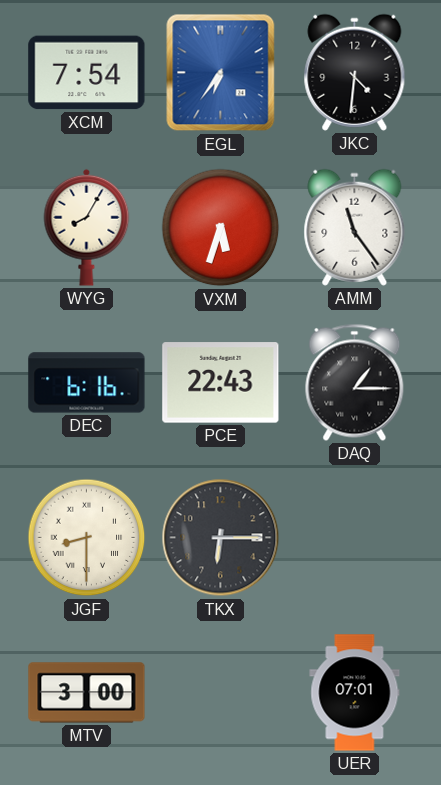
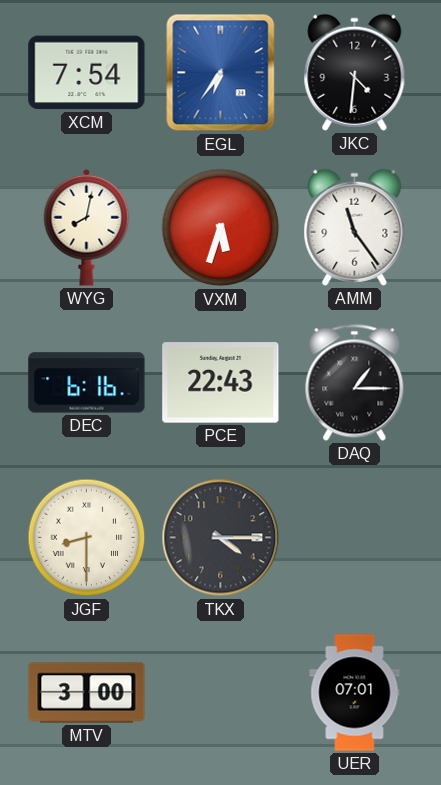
WYG: 8:05 -> 8:02
TKX: 6:15 -> 4:15
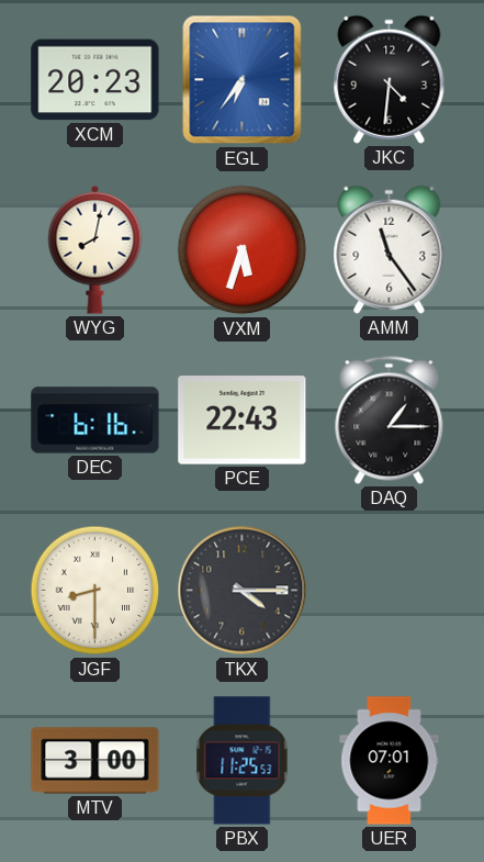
XCM: 7:54 -> 20:23
PBX: none -> 11:25
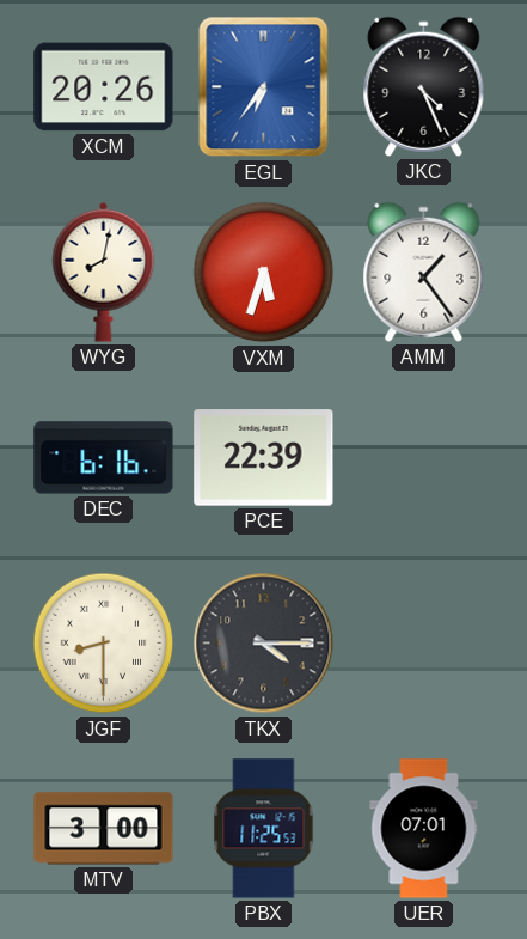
XCM: 20:23 -> 20:26
JKC: 4:31 -> 4:26
AMM: 11:24 -> 1:24
PCE: 22:43 -> 22:39
DAQ: 1:15 -> none
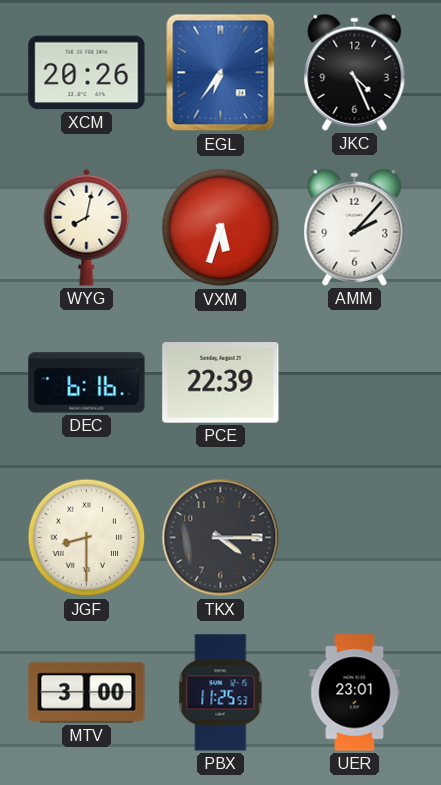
AMM: 1:24 -> 2:07
UER: 07:01 -> 23:01
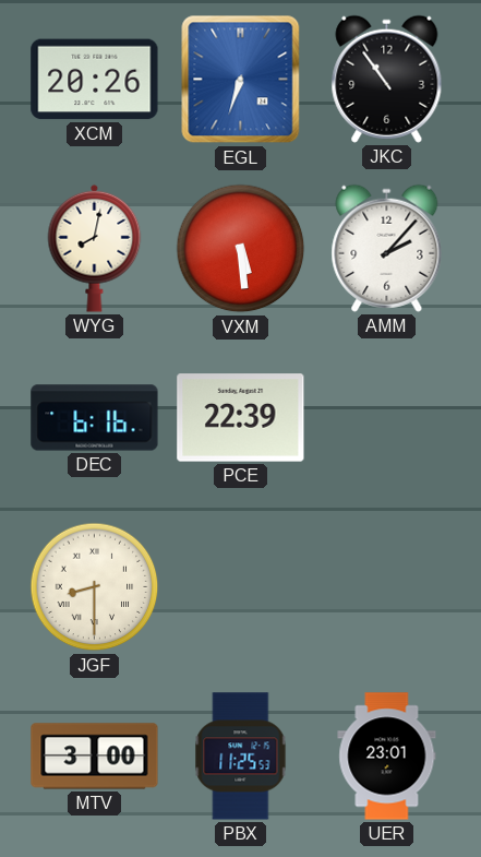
EGL: 6:36 -> 6:33
JKC: 4:26 -> 10:54
VXM: 5:33 -> 5:29
TKX: 4:15 -> none
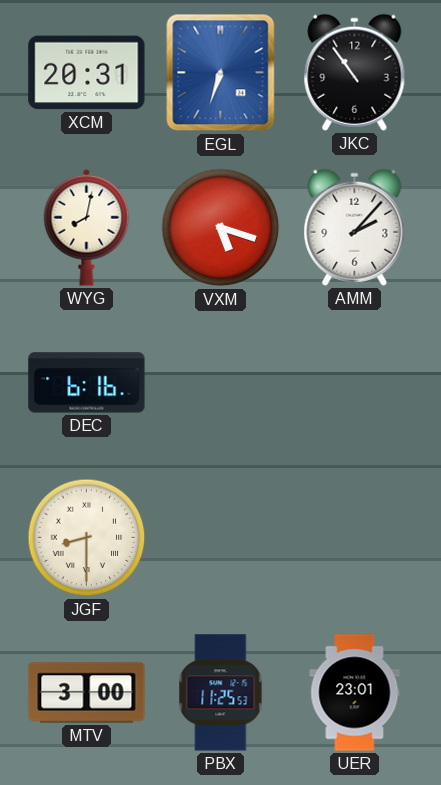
XCM: 20:26 -> 20:31
VXM: 5:29 -> 5:18
PCE: 22:39 -> none
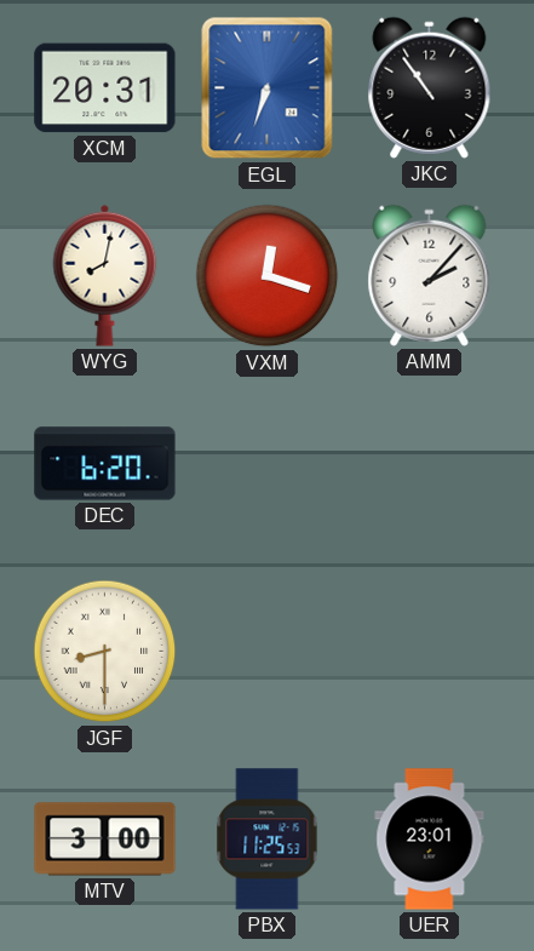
VXM: 5:18 -> 12:18
DEC: 6:16 -> 6:20
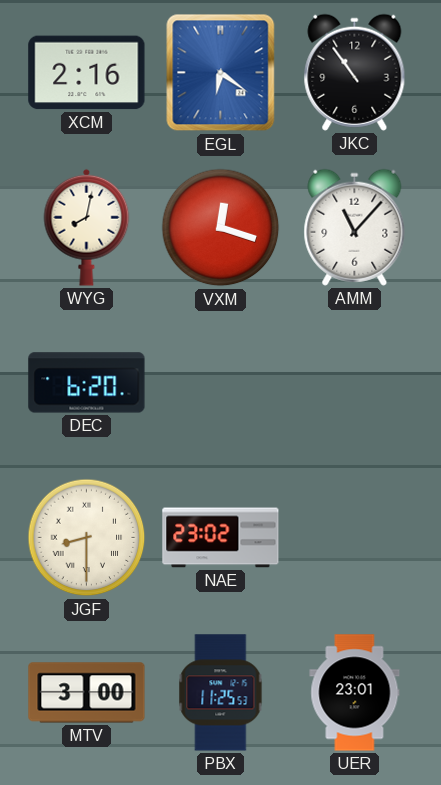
XCM: 20:31 -> 2:16
EGL: 6:33 -> 6:21
AMM: 2:07 -> 11:07
NAE: none -> 23:02
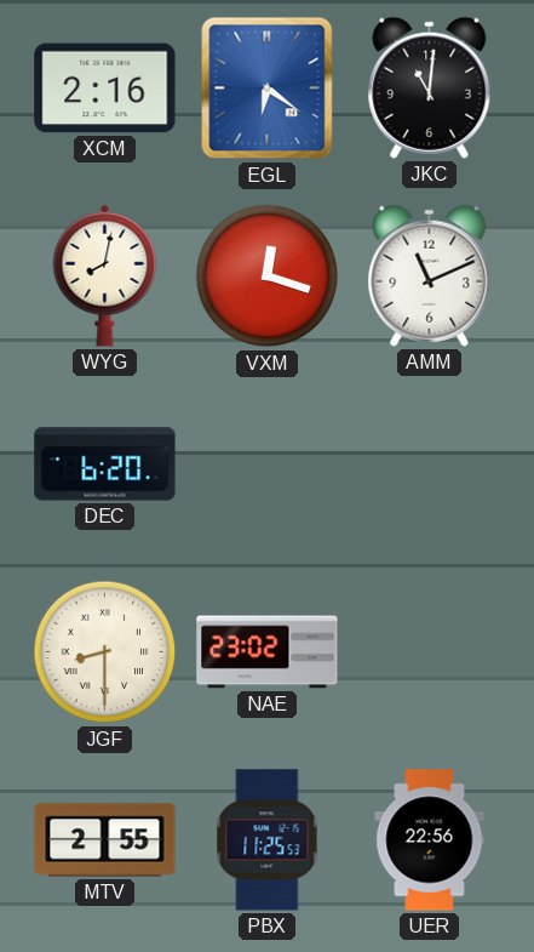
JKC: 10:54 -> 11:01
AMM: 11:07 -> 11:11
MTV: 3:00 -> 2:55
UER: 23:01 -> 22:56
